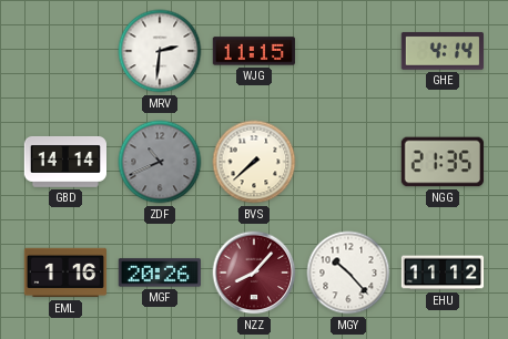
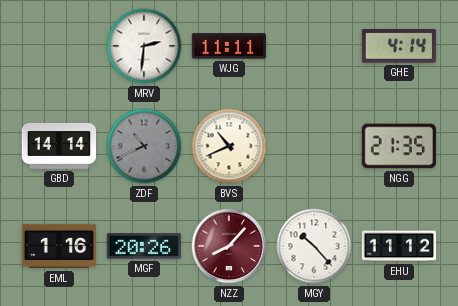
WJG: 11:15 -> 11:11
BVS: 7:38 -> 10:41
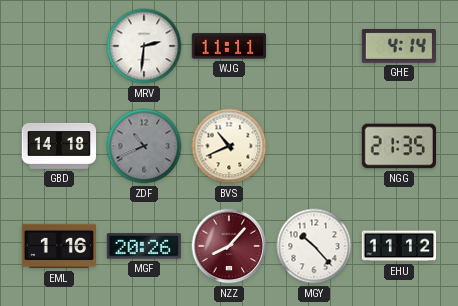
GBD: 14:14 -> 14:18
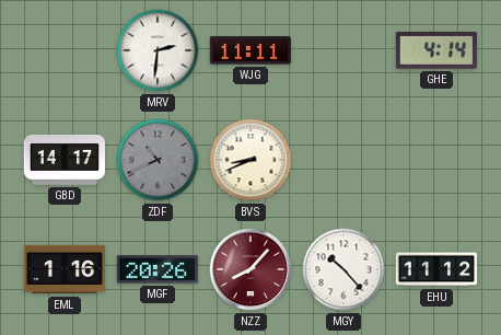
GBD: 14:18 -> 14:17
BVS: 10:41 -> 8:41
NGG: 21:35 -> none
